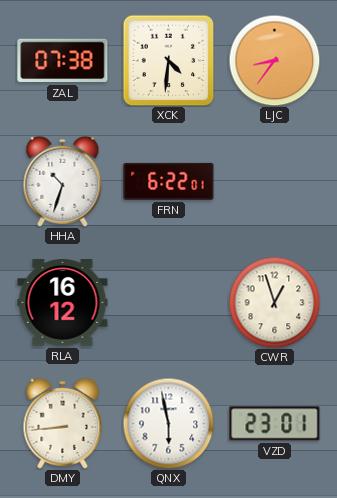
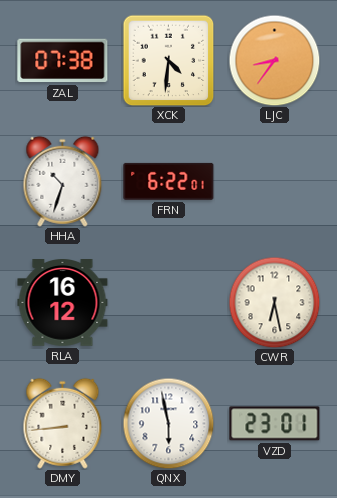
CWR: 12:57 -> 6:28
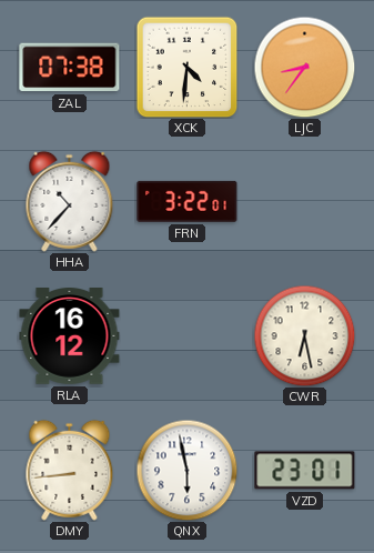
HHA: 10:33 -> 10:37
FRN: 6:22 -> 3:22
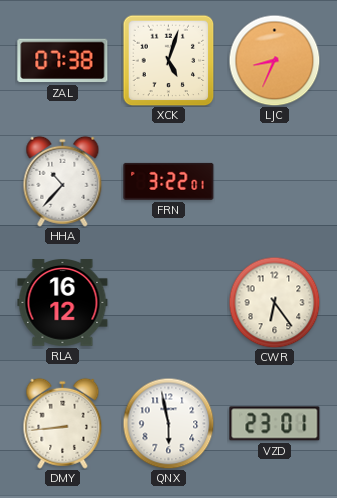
XCK: 4:31 -> 5:03
LJC: 8:36 -> 8:34
CWR: 6:28 -> 6:24
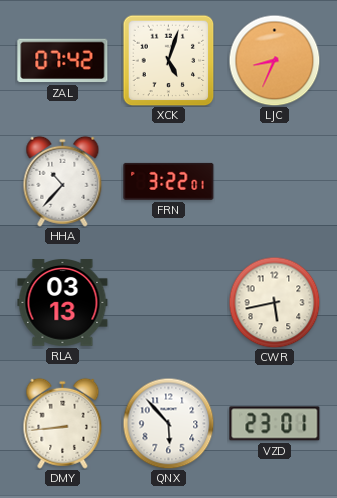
ZAL: 07:38 -> 07:42
RLA: 16:12 -> 03:13
CWR: 6:24 -> 5:43
QNX: 5:58 -> 5:53
